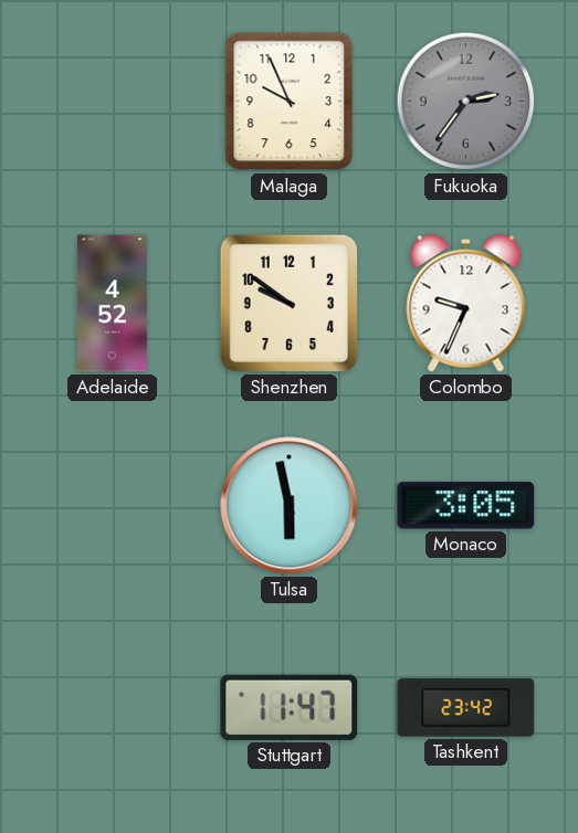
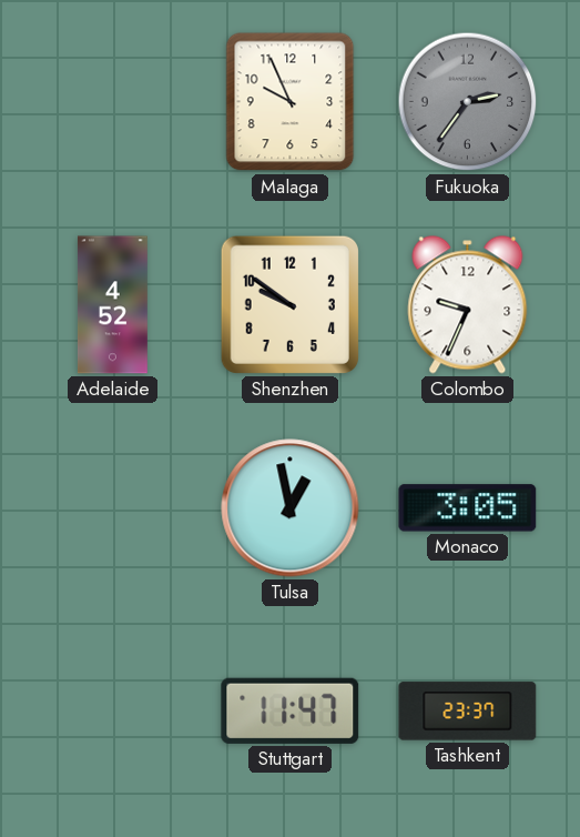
Tulsa: 5:58 -> 12:58
Tashkent: 23:42 -> 23:37
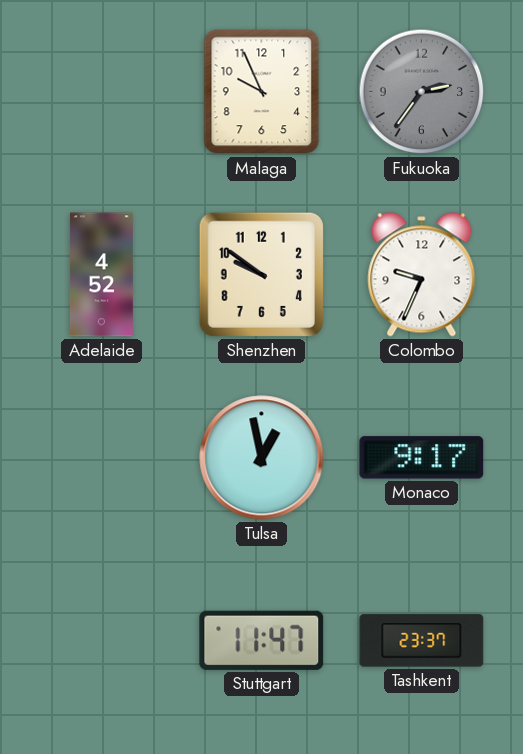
Monaco: 3:05 -> 9:17
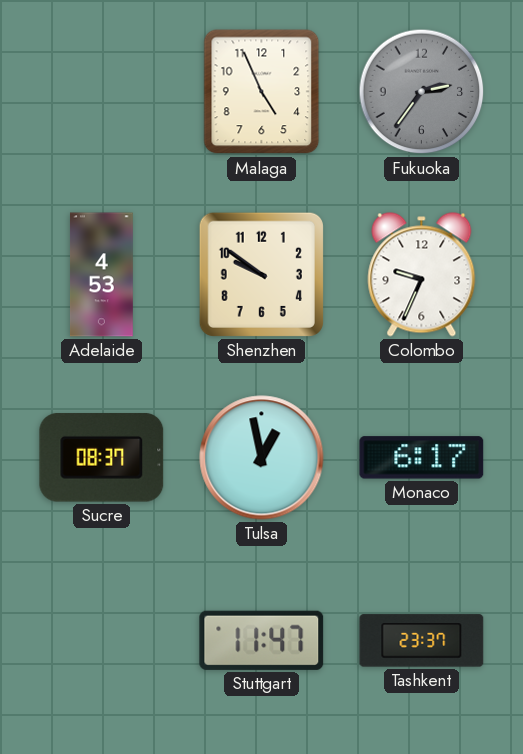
Malaga: 9:56 -> 4:56
Adelaide: 4:52 -> 4:53
Sucre: none -> 08:37
Monaco: 9:17 -> 6:17
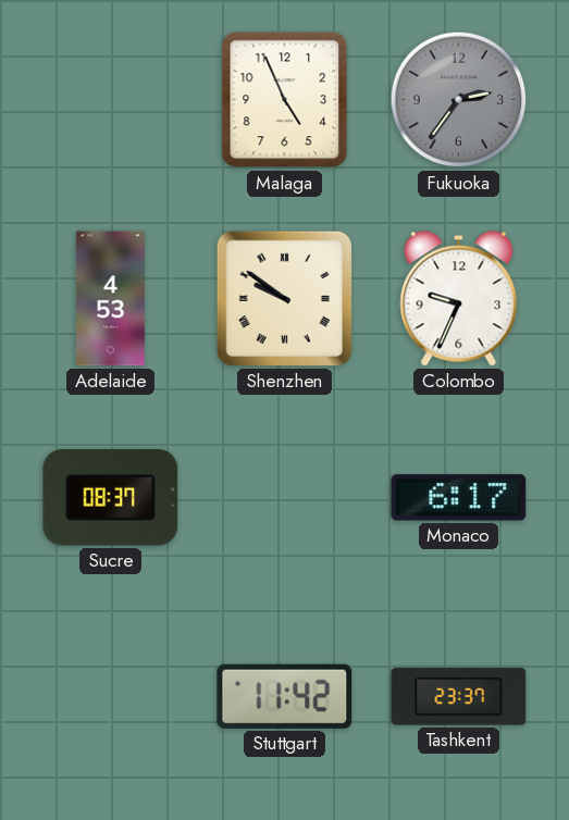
Shenzhen numerals: Arabic -> Roman
Tulsa: 12:58 -> none
Stuttgart: 11:47 -> 11:42
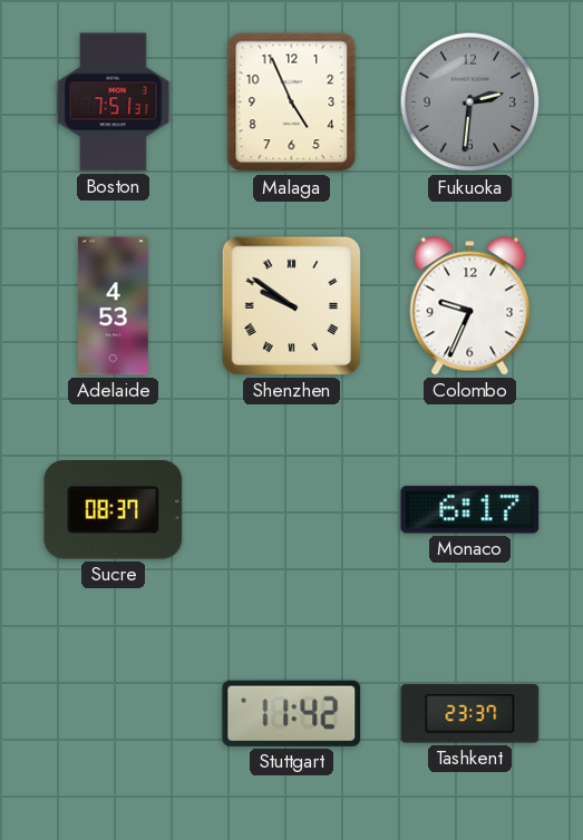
Boston: none -> 7:51
Fukuoka: 2:36 -> 2:31
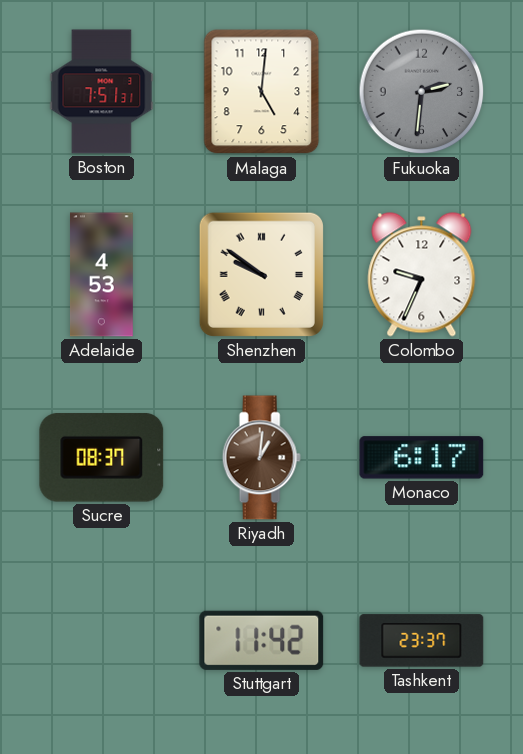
Malaga: 4:56 -> 5:01
Riyadh: none -> 1:01
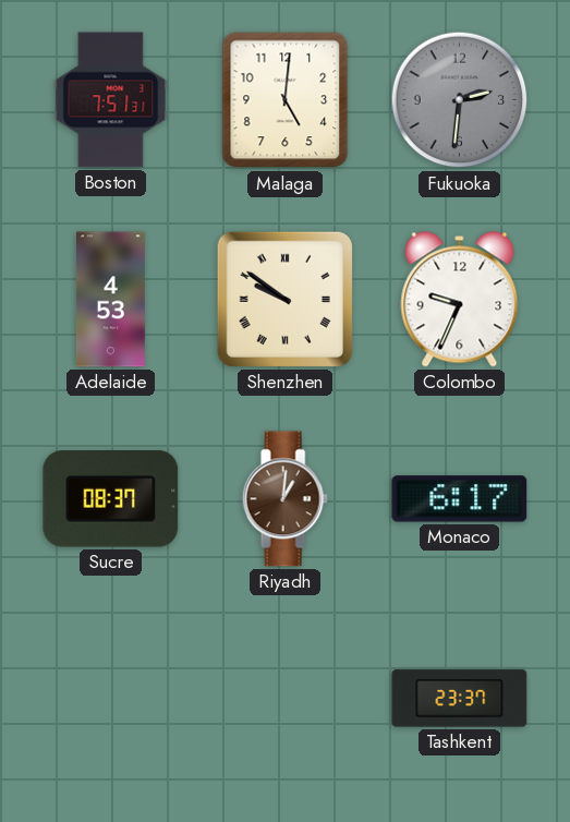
Stuttgart: 11:42 -> none
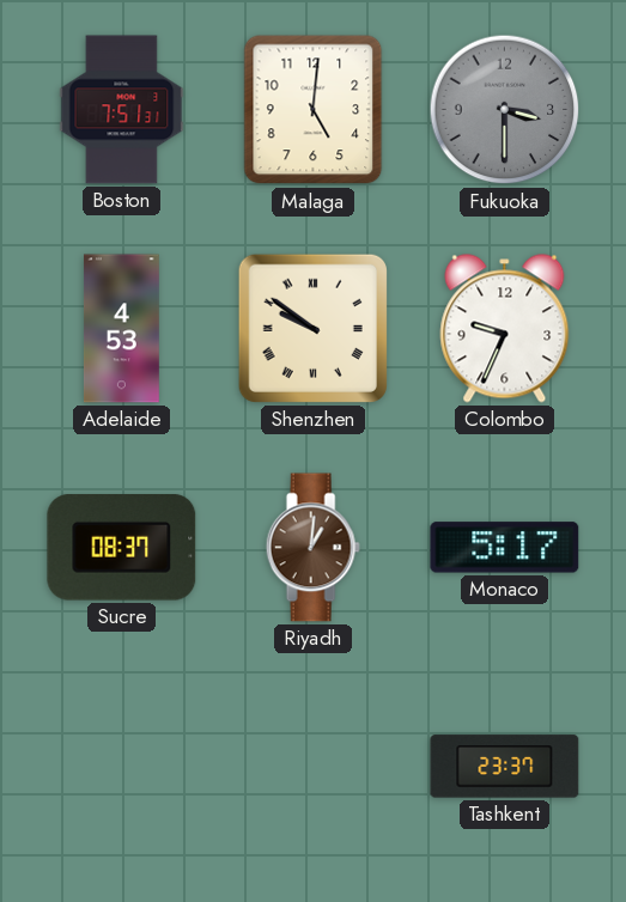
Fukuoka: 2:31 -> 3:30
Monaco: 6:17 -> 5:17
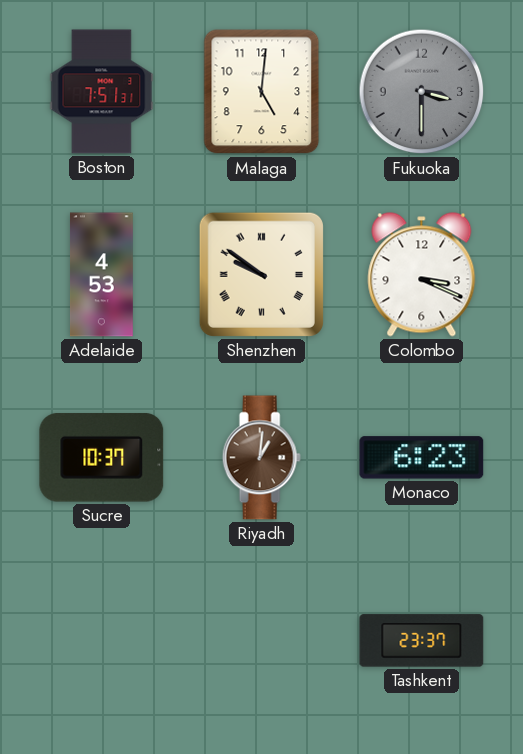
Colombo: 9:34 -> 3:19
Sucre: 08:37 -> 10:37
Monaco: 5:17 -> 6:23
